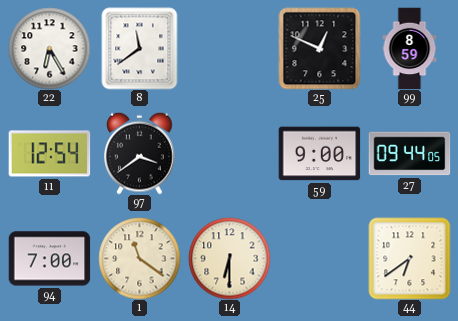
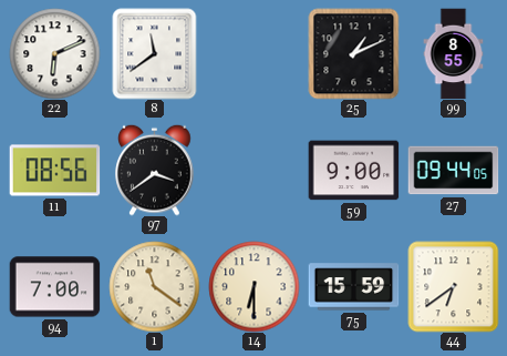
22: 6:25 -> 6:11
25: 12:49 -> 1:11
99: 8:59 -> 8:55
11: 12:54 -> 08:56
75: none -> 15:59
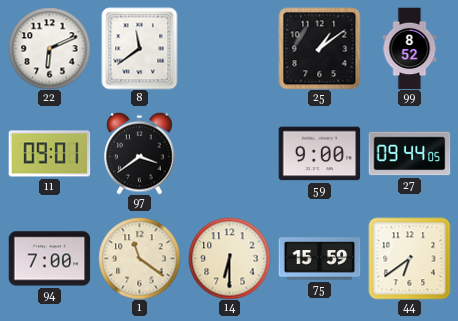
25: 1:11 -> 1:09
99: 8:55 -> 8:52
11: 08:56 -> 09:01
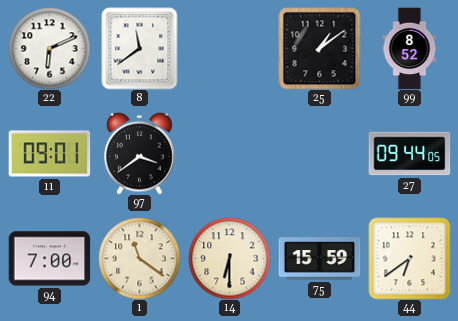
59: 9:00 -> none
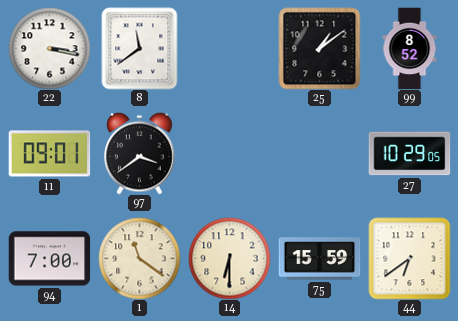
22: 6:11 -> 3:17
27: 09:44 -> 10:29
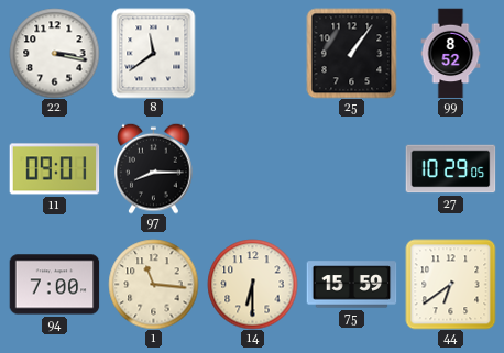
25: 1:09 -> 1:06
97: 3:39 -> 8:15
1: 11:21 -> 11:16
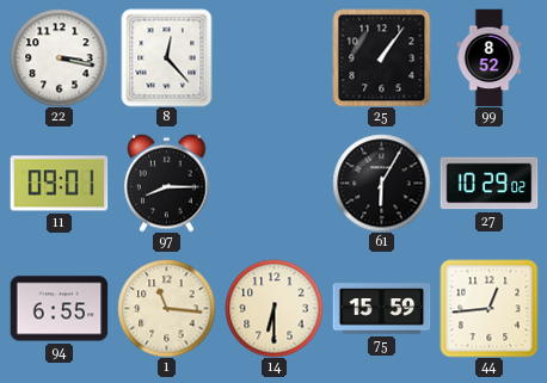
8: 11:39 -> 12:23
61: none -> 6:05
27: 10:29:05 -> 10:29:02
94: 7:00 -> 6:55
44: 6:39 -> 12:44
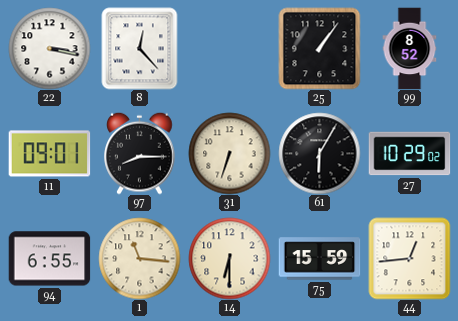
31: none -> 6:33
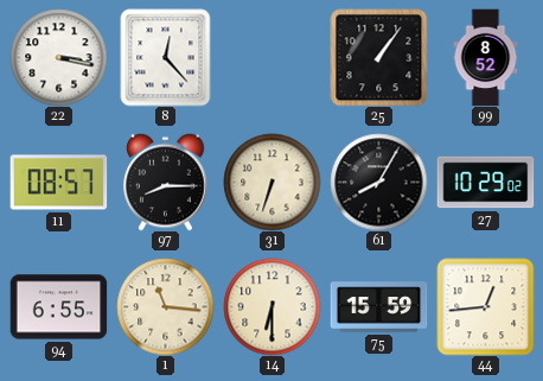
11: 09:01 -> 08:57
61: 6:05 -> 8:05
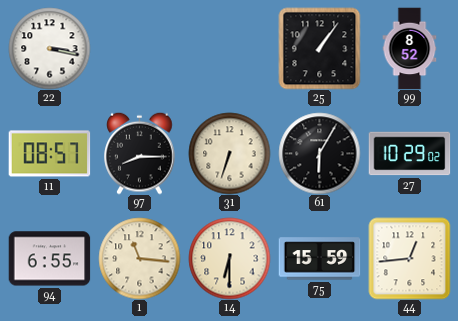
8: 12:23 -> none
61: 8:05 -> 6:05
